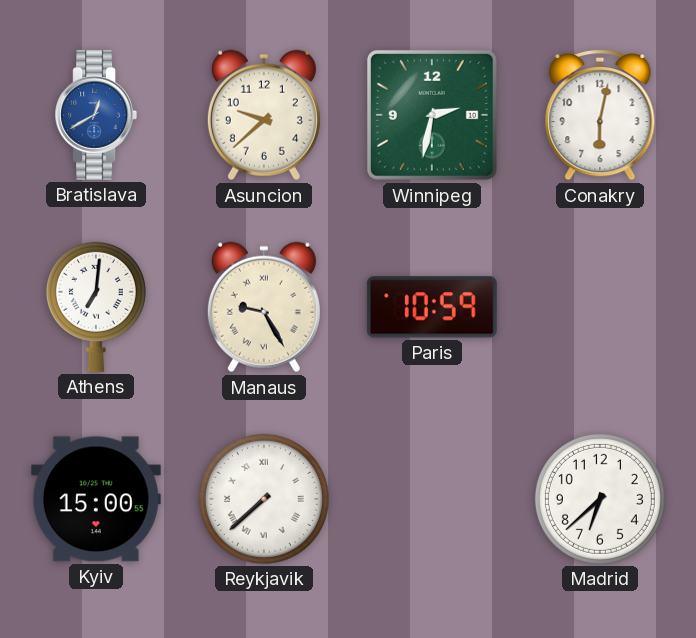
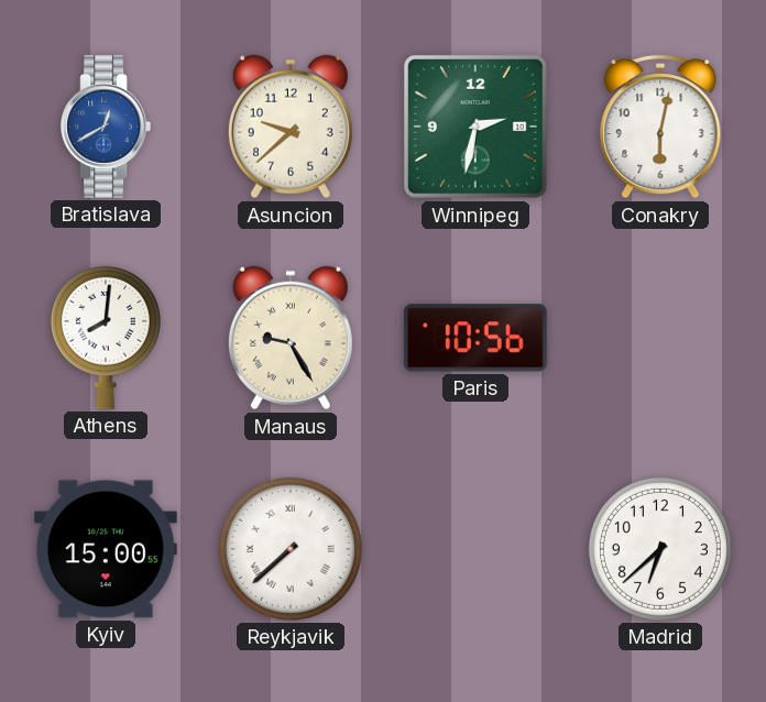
Athens: 7:01 -> 8:01
Paris: 10:59 -> 10:56
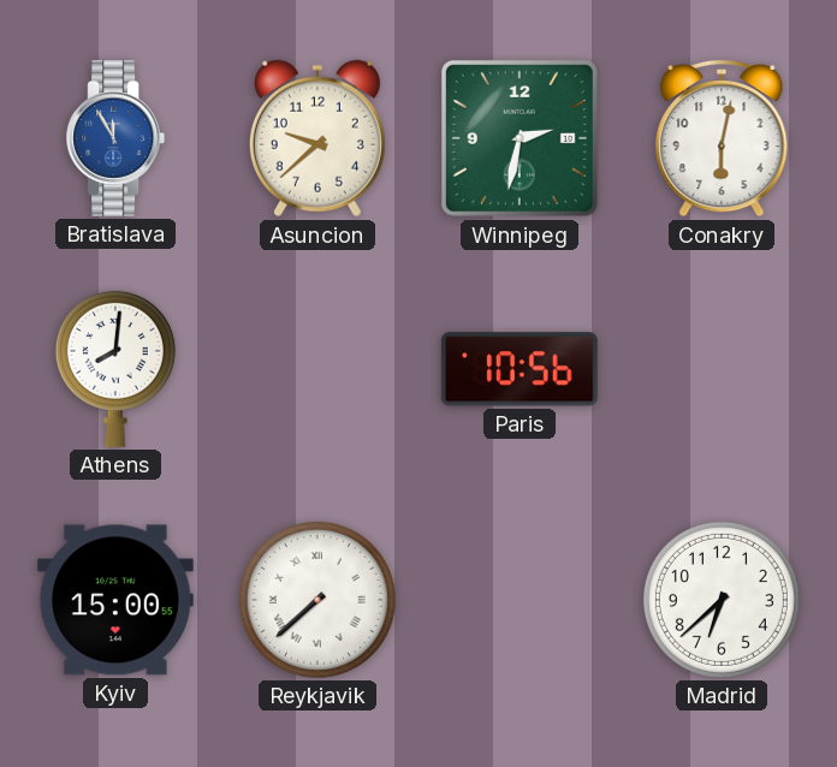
Bratislava: 12:40 -> 11:55
Manaus: 9:25 -> none
